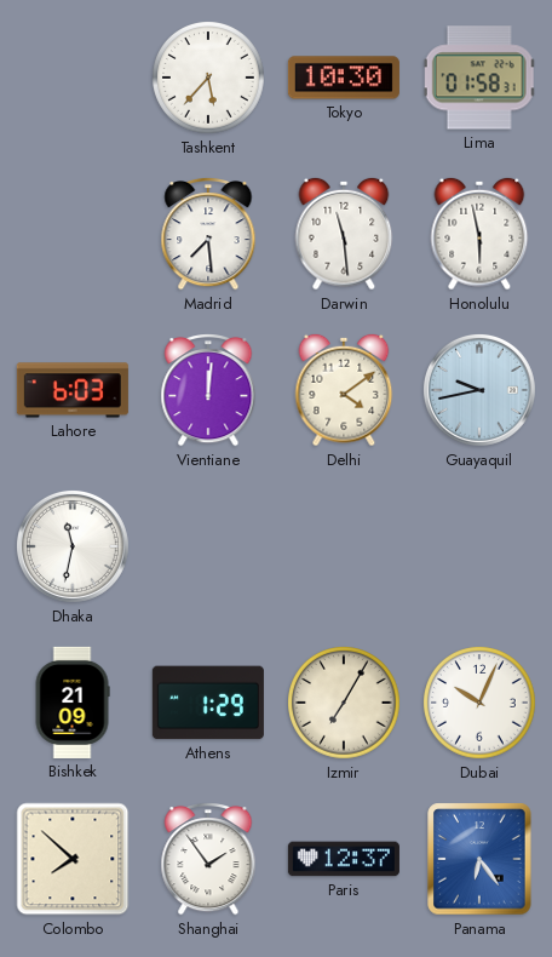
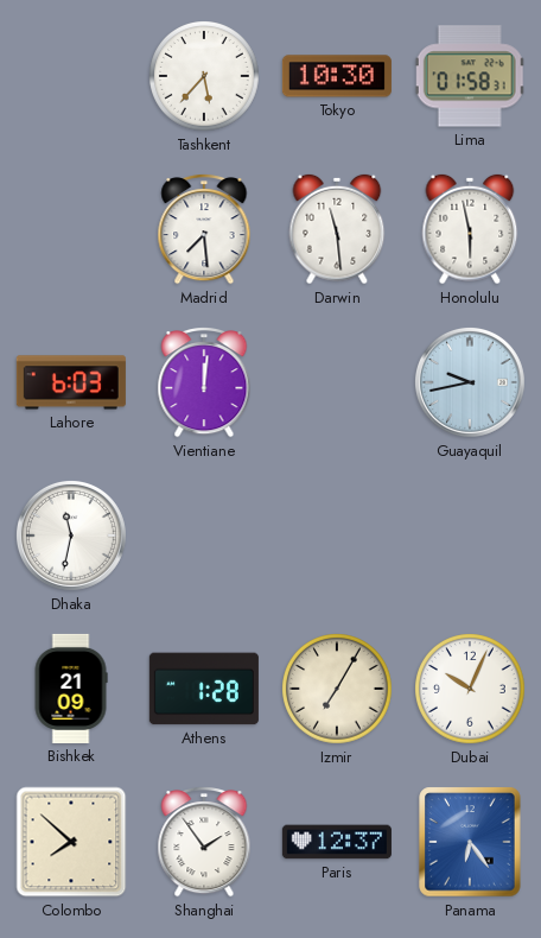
Delhi: 4:09 -> none
Athens: 1:29 -> 1:28
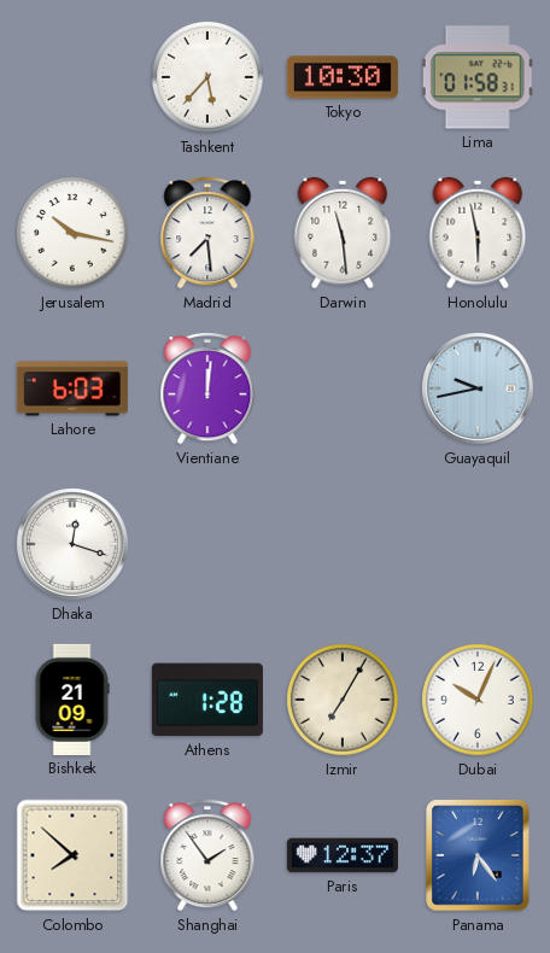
Jerusalem: none -> 10:17
Dhaka: 11:32 -> 12:18
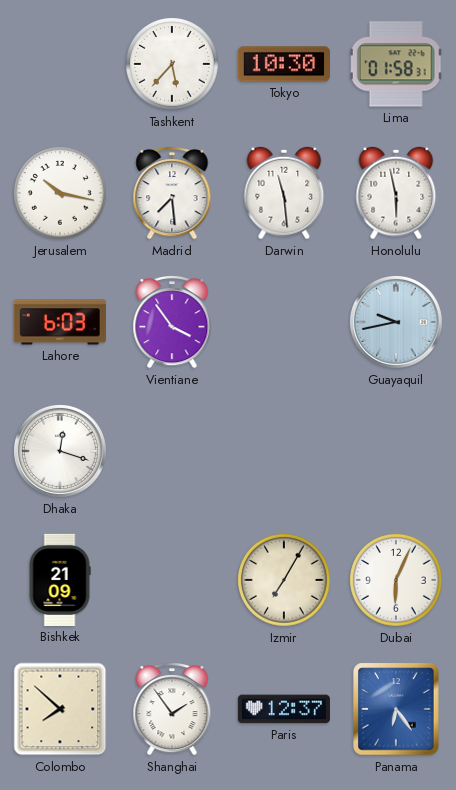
Vientiane: 12:01 -> 3:54
Athens: 1:28 -> none
Dubai: 10:04 -> 6:04
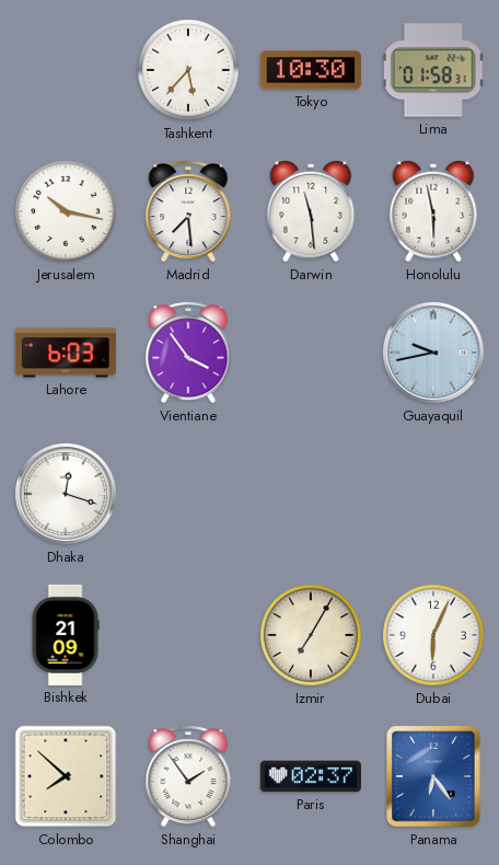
Paris: 12:37 -> 02:37
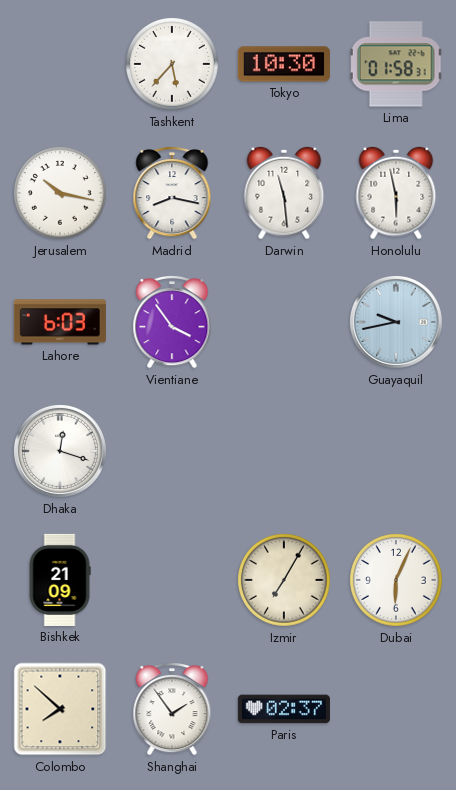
Madrid: 7:29 -> 8:17
Panama: 6:24 -> none
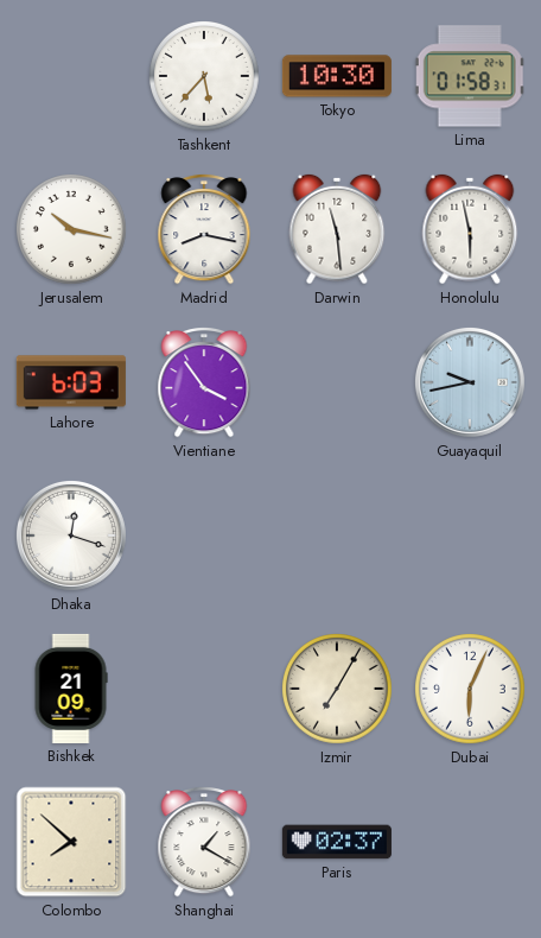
Shanghai: 1:54 -> 1:20
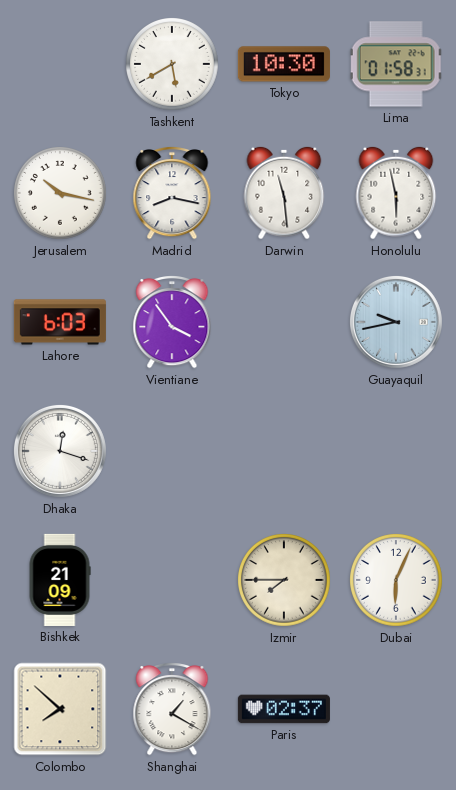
Tashkent: 5:37 -> 5:40
Izmir: 7:05 -> 7:45
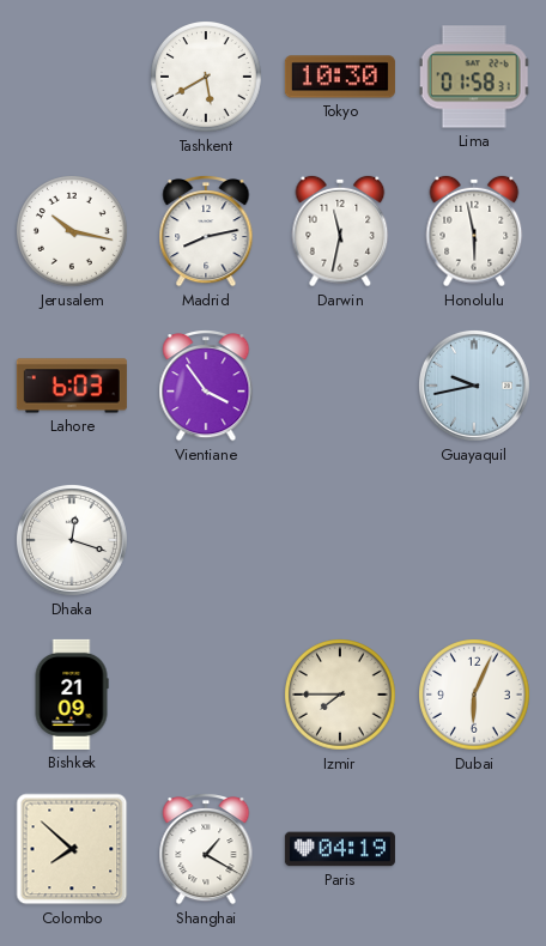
Madrid: 8:17 -> 8:13
Darwin: 11:29 -> 11:32
Paris: 02:37 -> 04:19
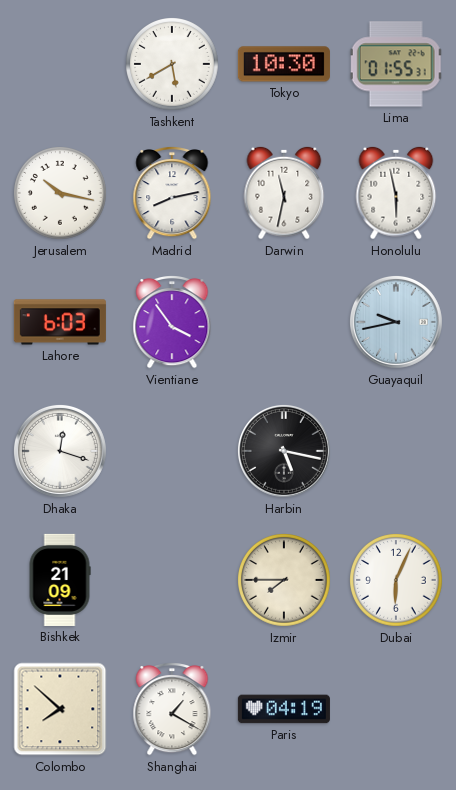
Lima: 01:58 -> 01:55
Harbin: none -> 5:17
